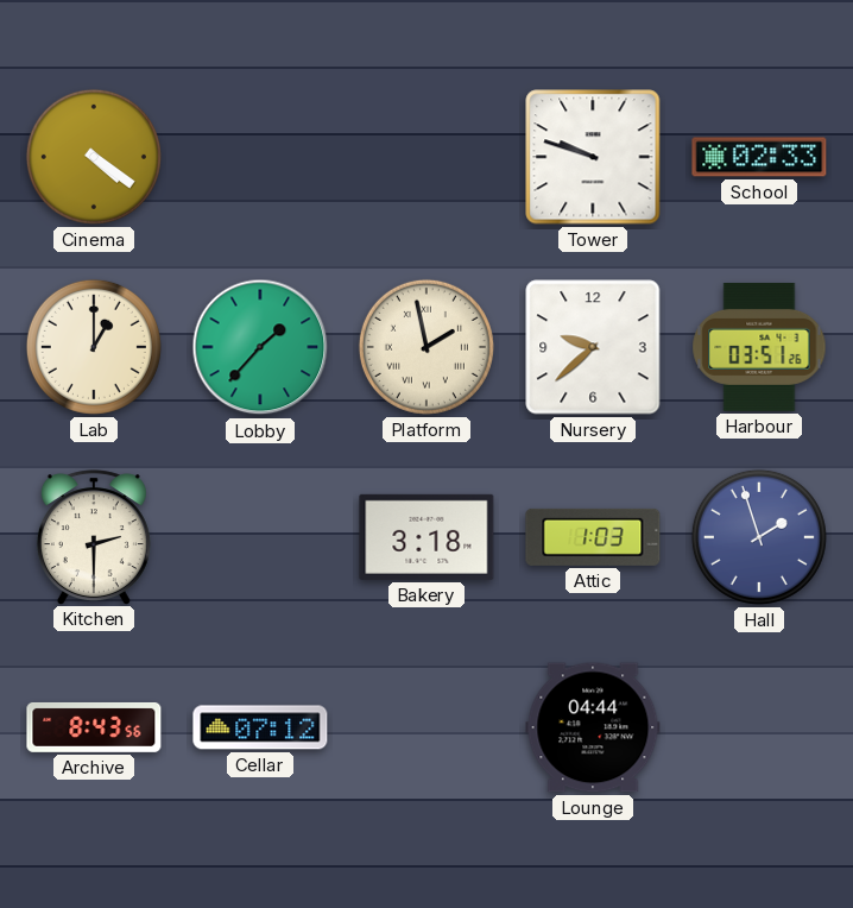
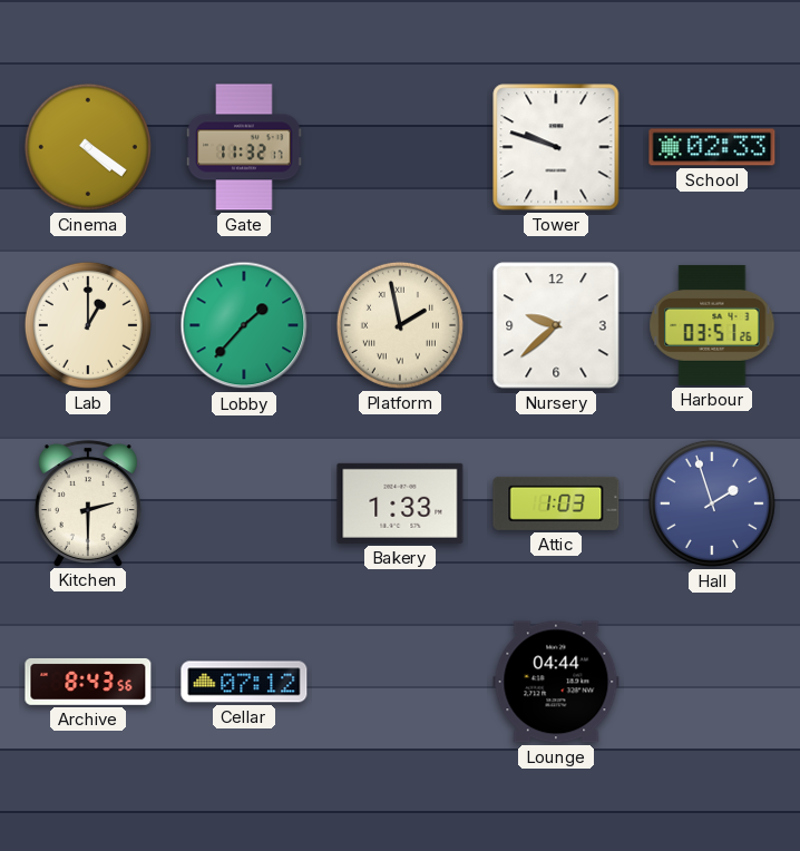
Gate: none -> 11:32
Bakery: 3:18 -> 1:33
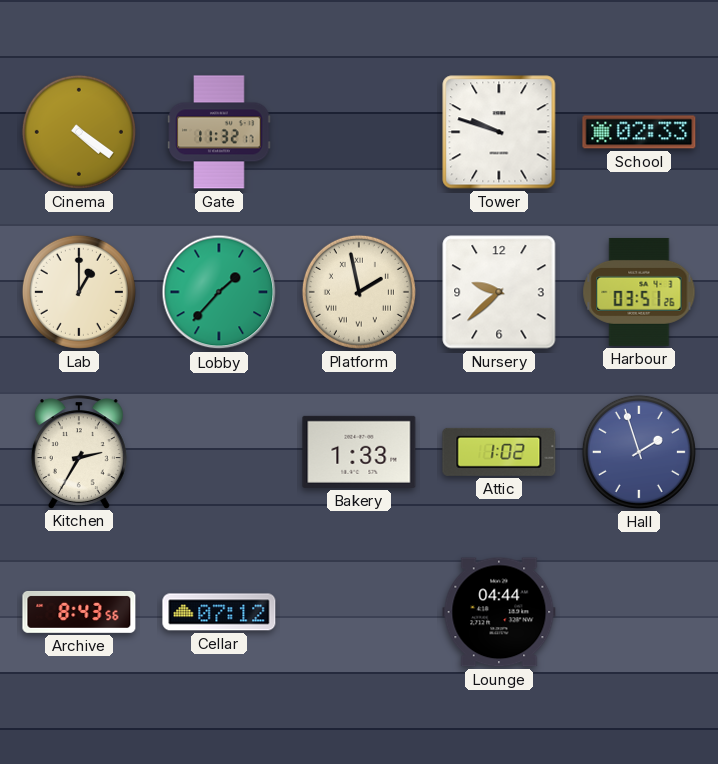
Kitchen: 2:30 -> 2:35
Attic: 1:03 -> 1:02
